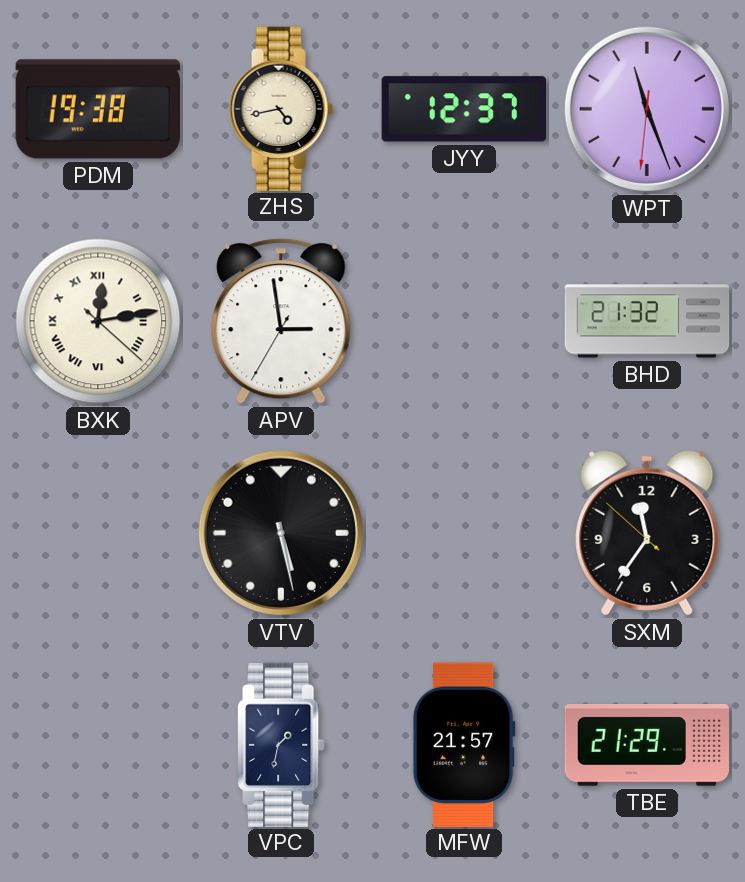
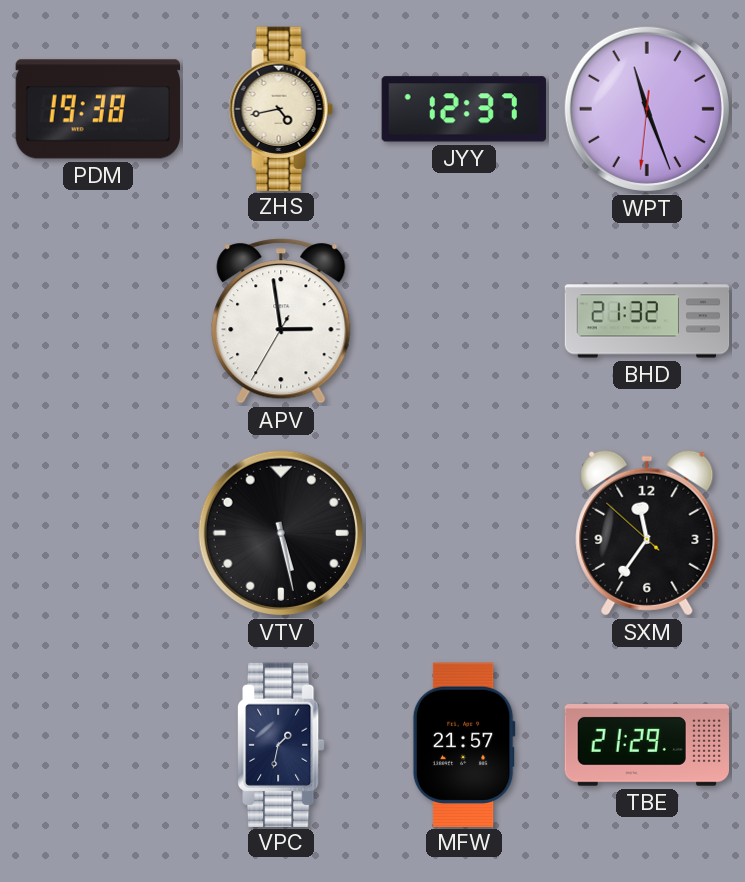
BXK: 12:13 -> none
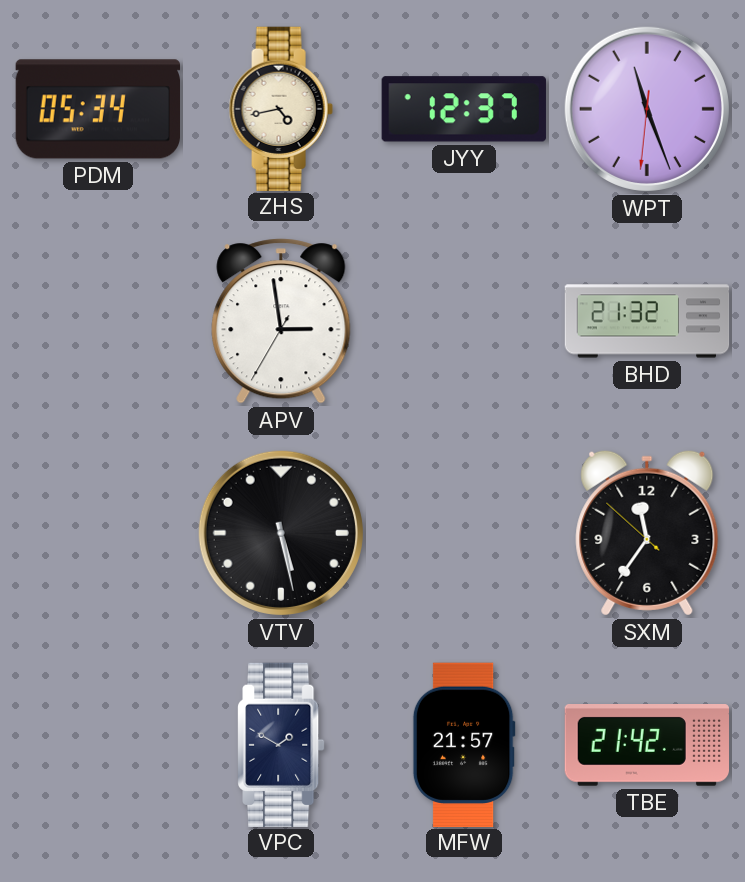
PDM: 19:38 -> 05:34
VPC: 1:32 -> 1:50
TBE: 21:29 -> 21:42
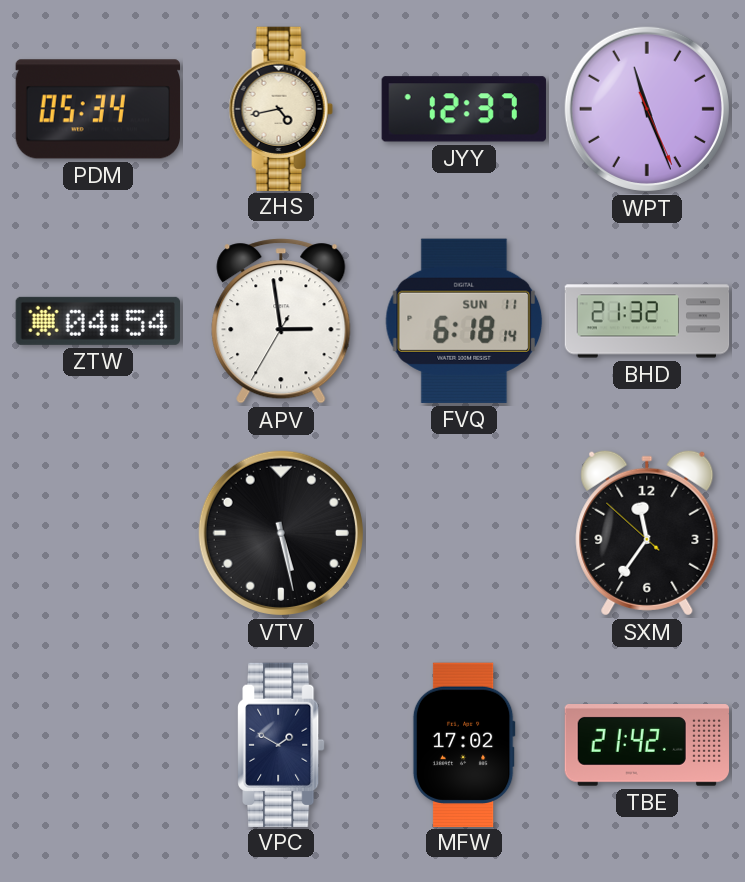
WPT: 11:26:31 -> 11:26:26
ZTW: none -> 04:54
FVQ: none -> 6:18
MFW: 21:57 -> 17:02
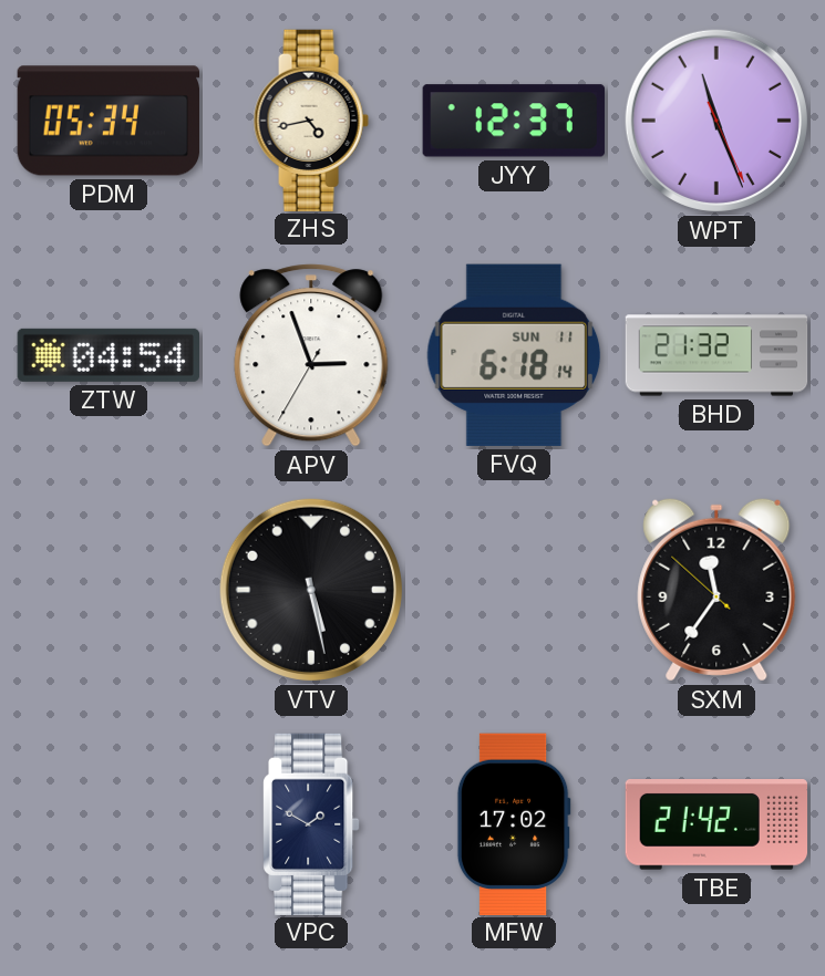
APV: 2:58 -> 2:56
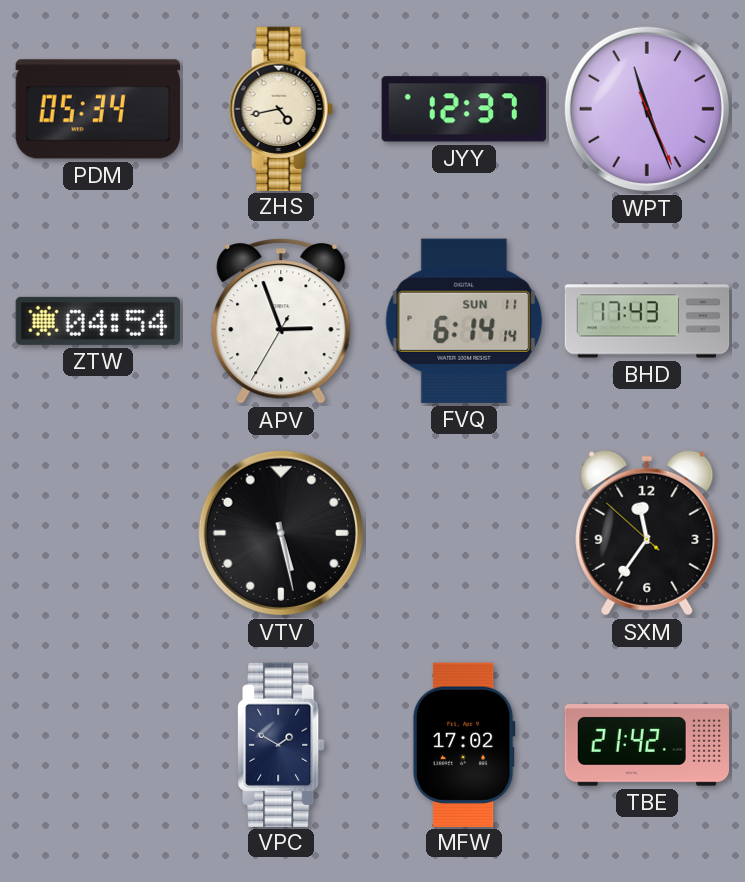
FVQ: 6:18 -> 6:14
BHD: 21:32 -> 17:43
